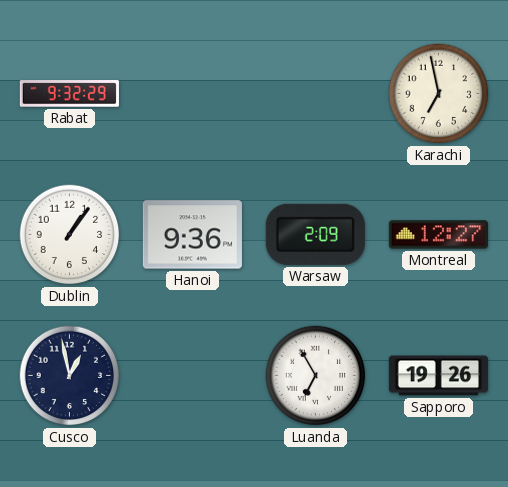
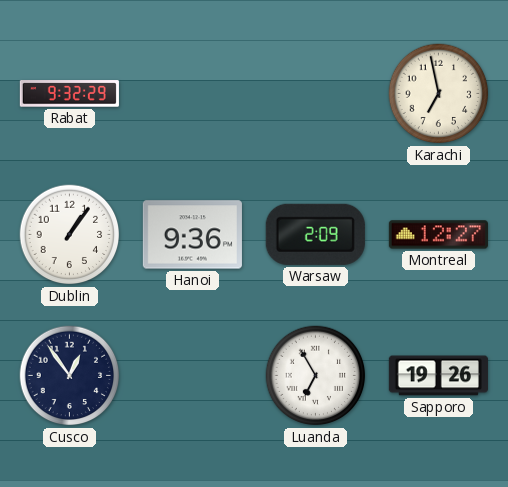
Cusco: 12:58 -> 12:54
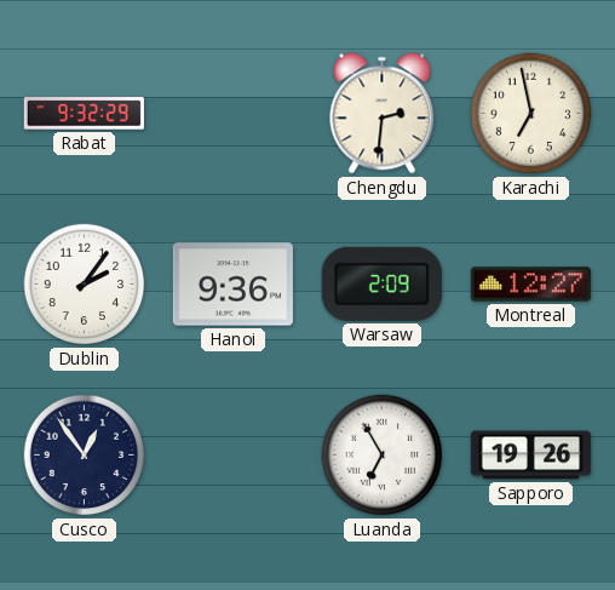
Chengdu: none -> 2:31
Dublin: 1:06 -> 2:06
